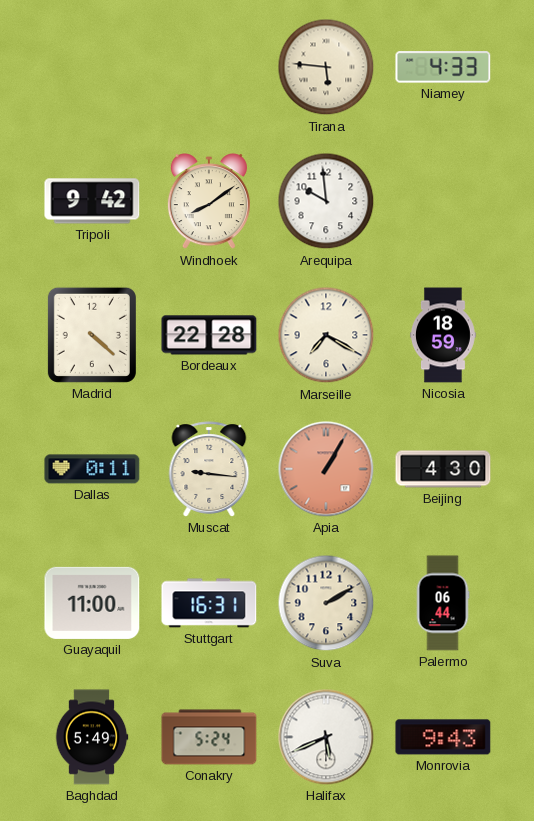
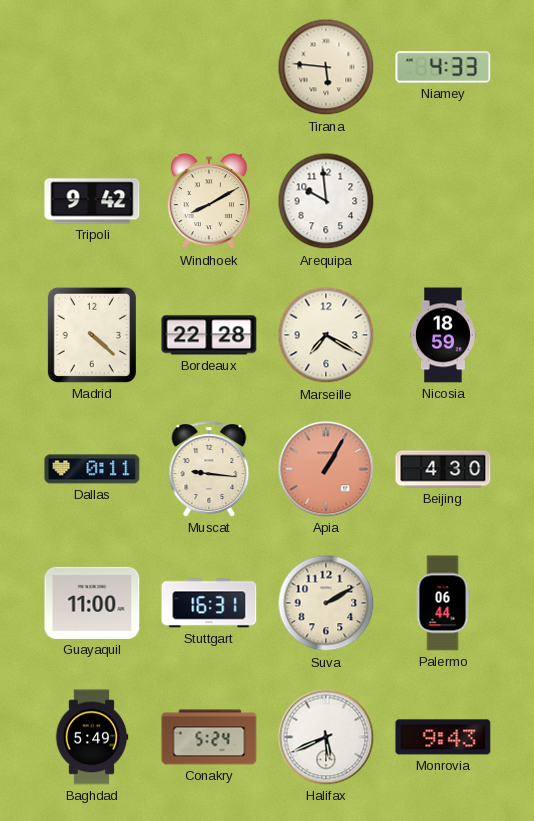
Windhoek: 8:09 -> 8:10
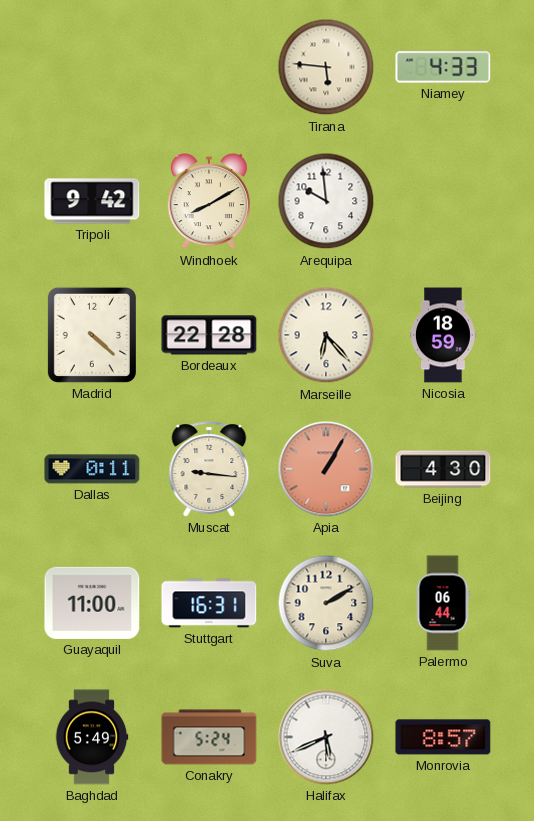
Marseille: 7:20 -> 6:23
Monrovia: 9:43 -> 8:57
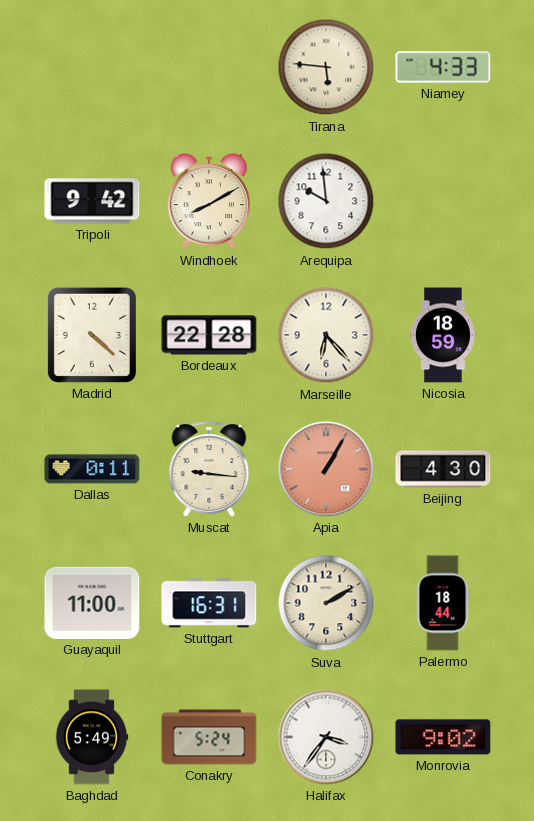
Palermo: 06:44 -> 18:44
Halifax: 5:41 -> 3:36
Monrovia: 8:57 -> 9:02
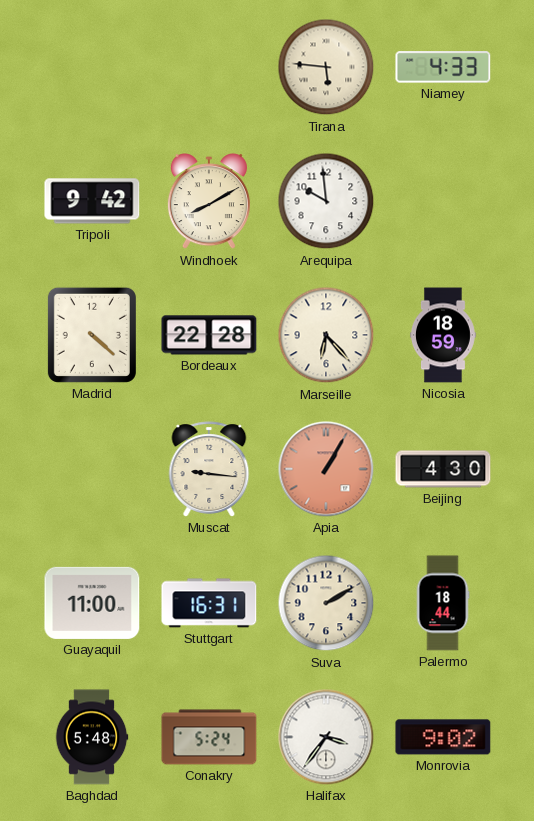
Dallas: 0:11 -> none
Baghdad: 5:49 -> 5:48
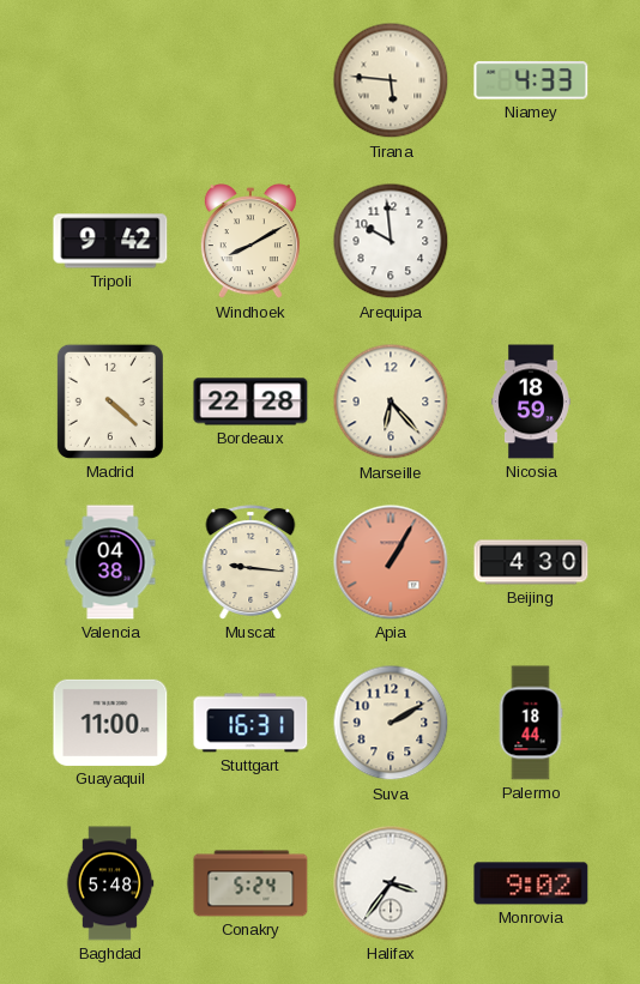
Valencia: none -> 04:38
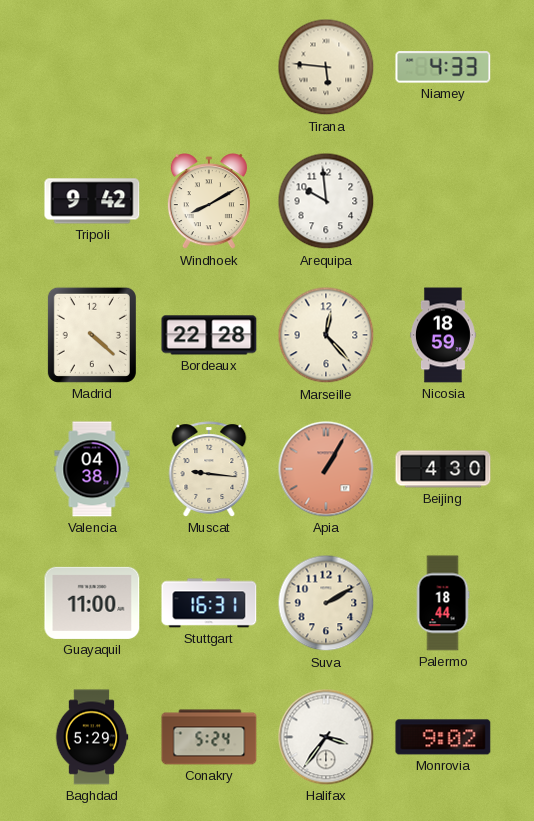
Marseille: 6:23 -> 12:23
Baghdad: 5:48 -> 5:29
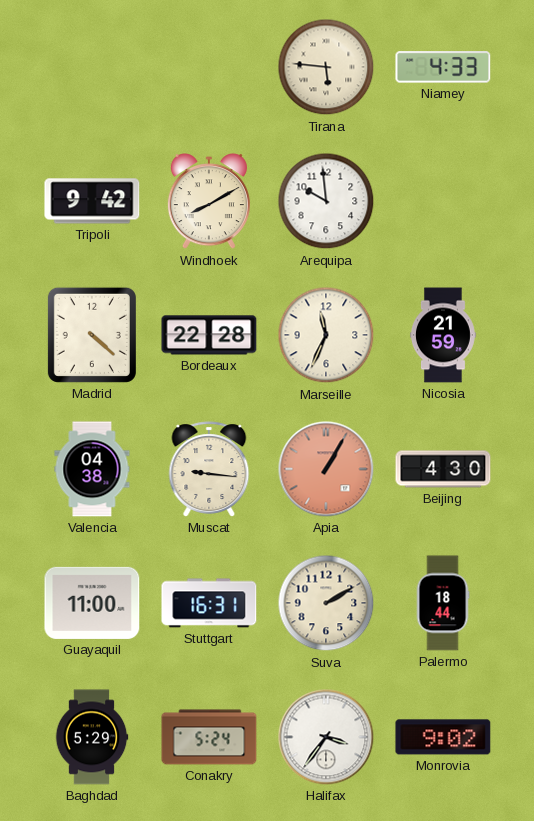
Marseille: 12:23 -> 11:34
Nicosia: 18:59 -> 21:59
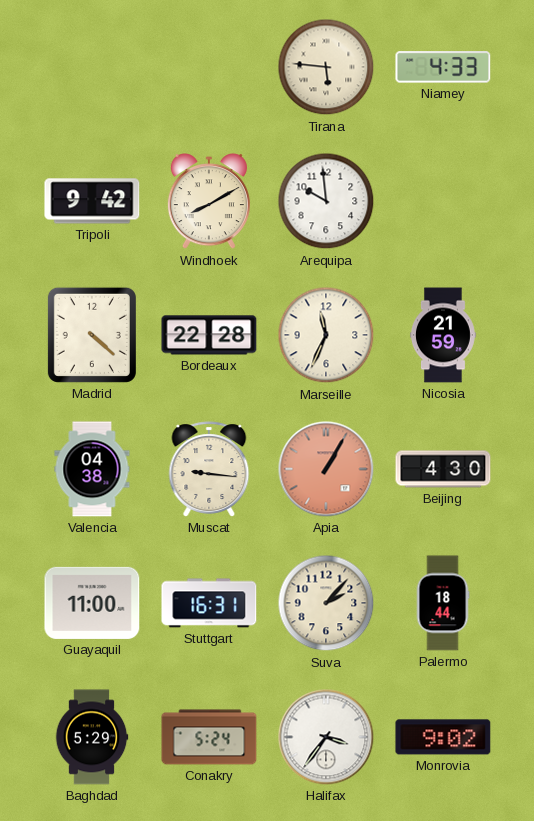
Suva: 2:10 -> 2:07
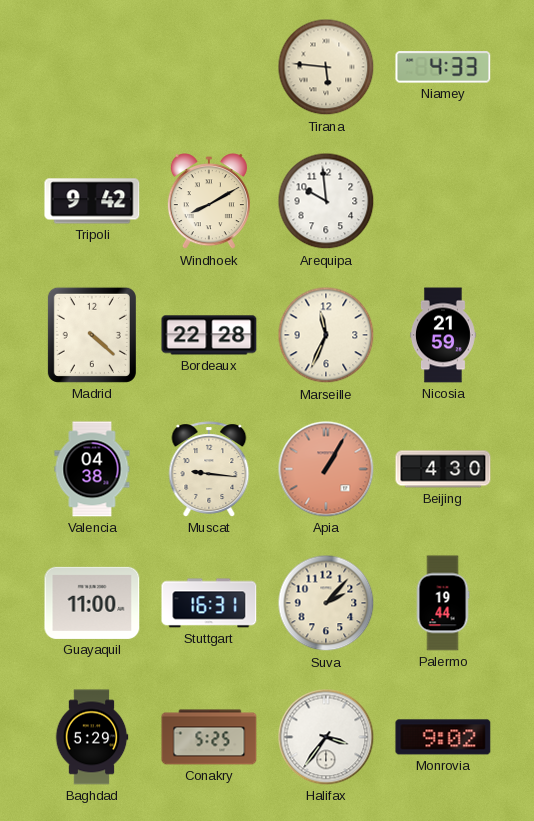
Palermo: 18:44 -> 19:44
Conakry: 5:24 -> 5:25
